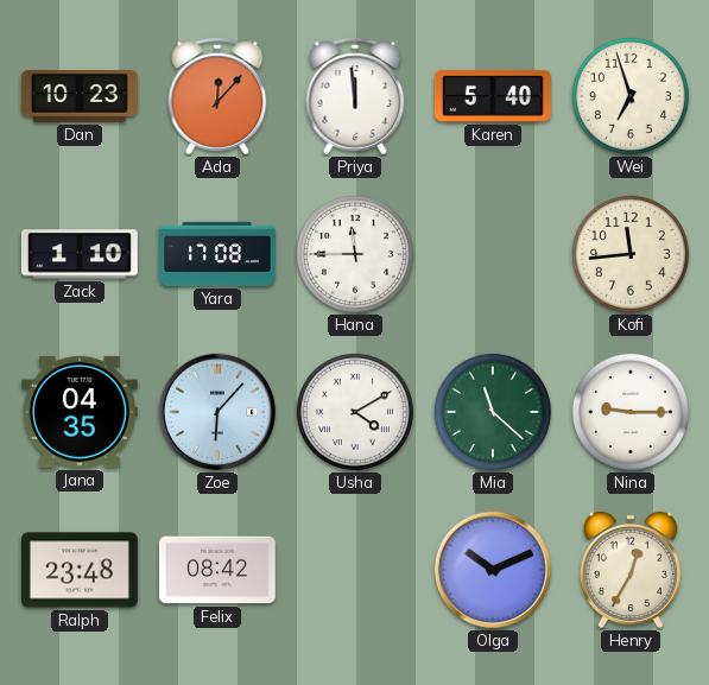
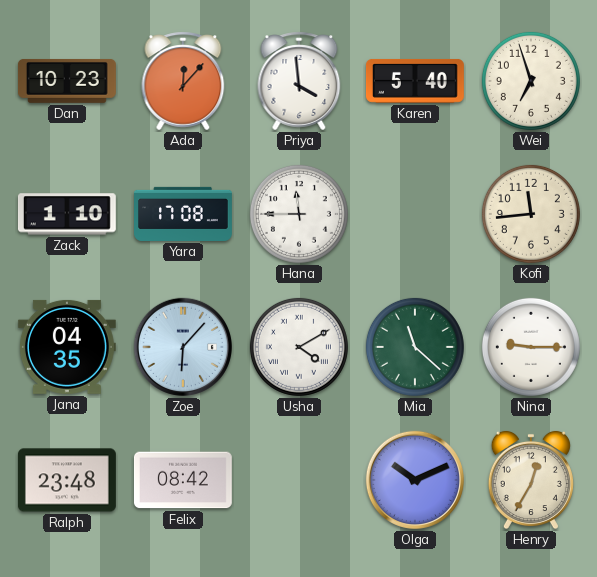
Priya: 11:59 -> 3:59
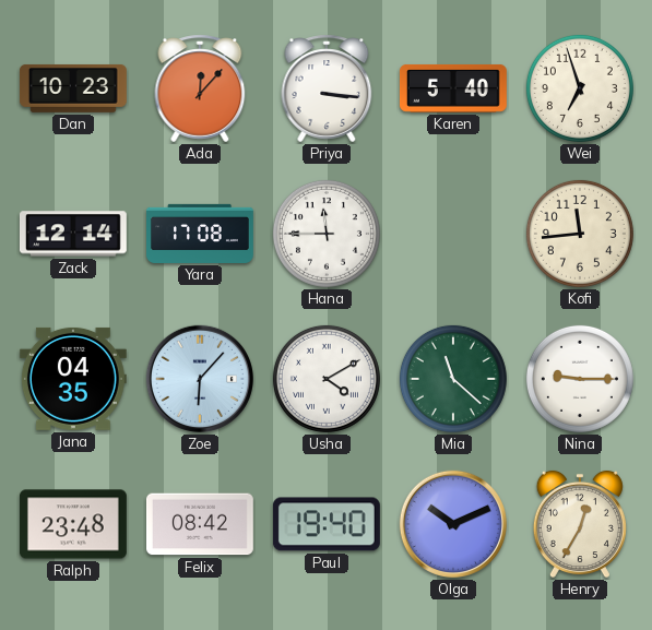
Priya: 3:59 -> 3:16
Zack: 1:10 -> 12:14
Paul: none -> 19:40
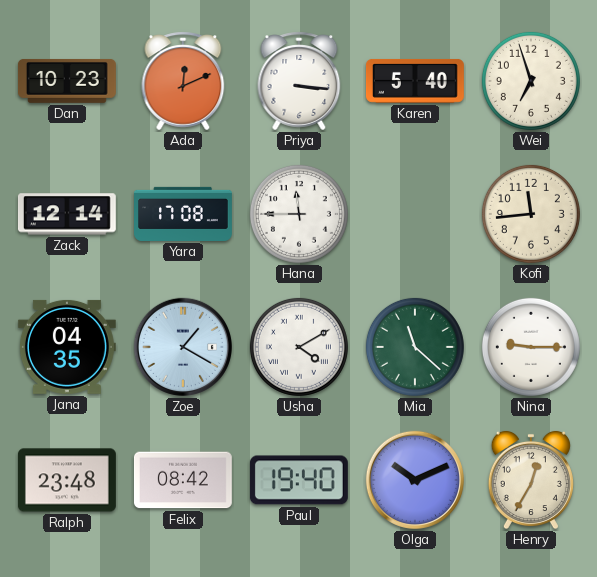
Ada: 12:07 -> 12:11
Zoe: 6:07 -> 1:20
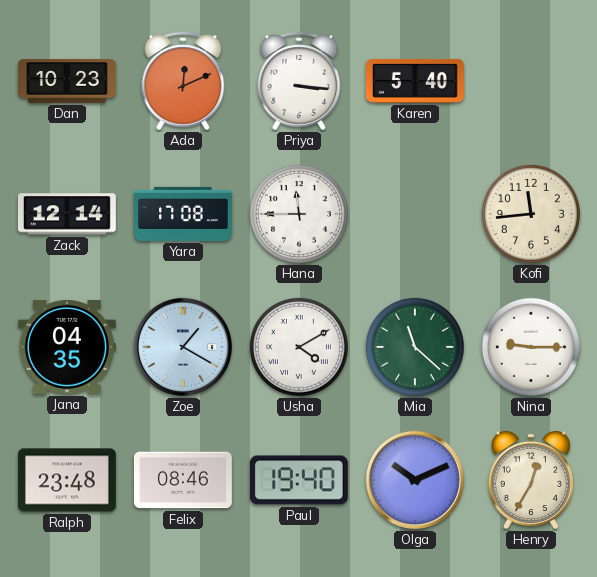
Wei: 6:57 -> none
Felix: 08:42 -> 08:46
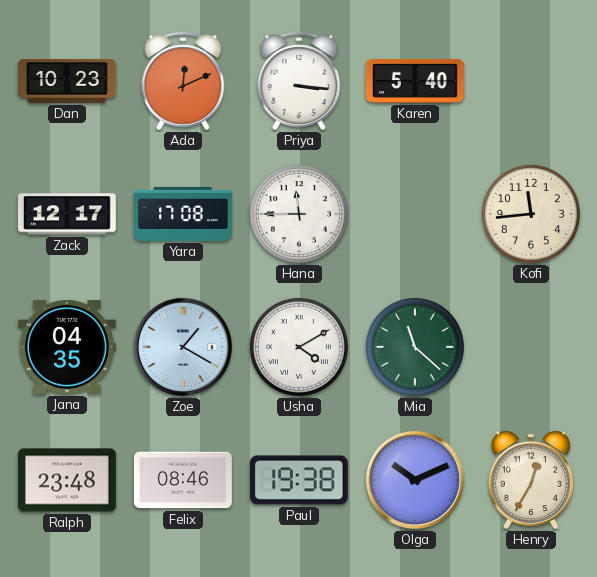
Zack: 12:14 -> 12:17
Nina: 9:15 -> none
Paul: 19:40 -> 19:38
